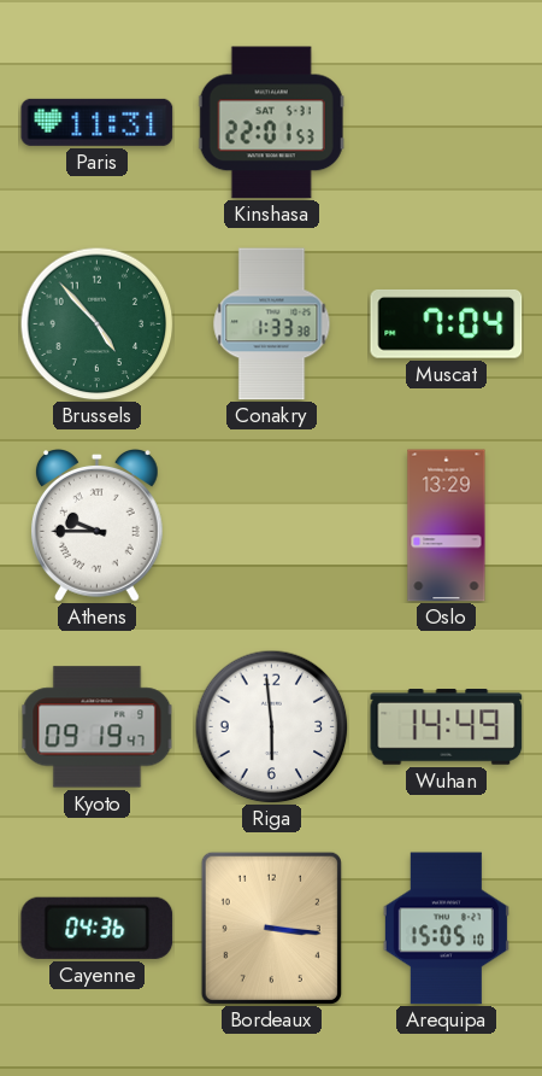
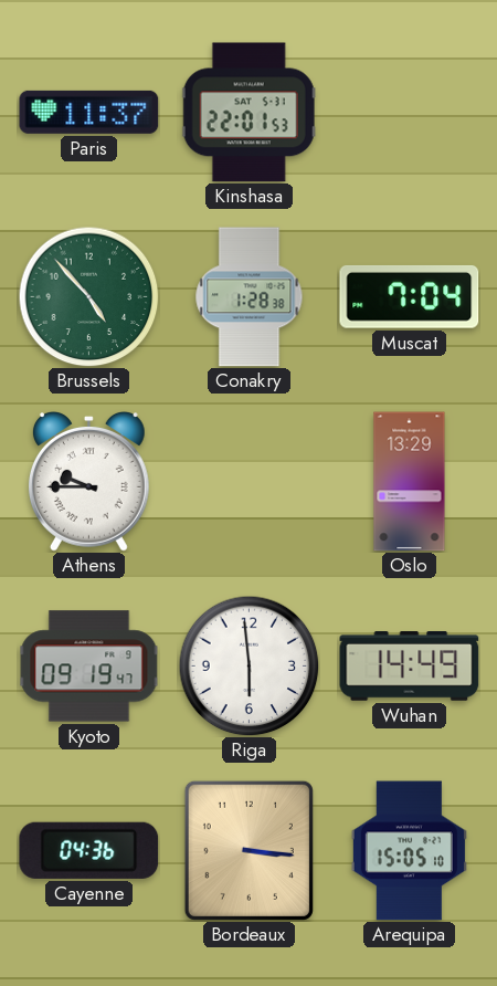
Paris: 11:31 -> 11:37
Conakry: 1:33 -> 1:28
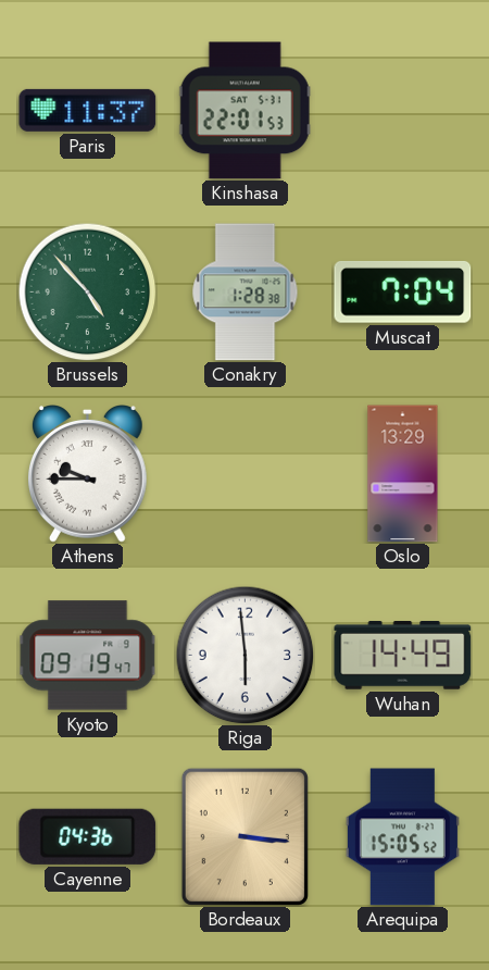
Arequipa: 15:05:10 -> 15:05:52
